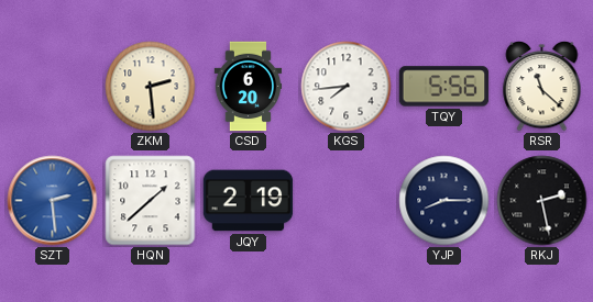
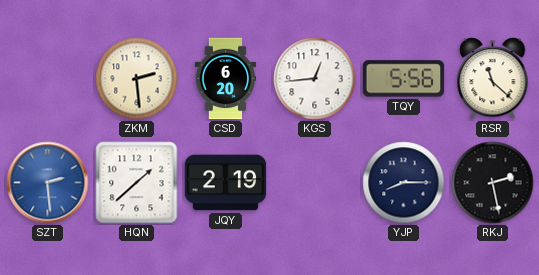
KGS: 7:44 -> 12:44
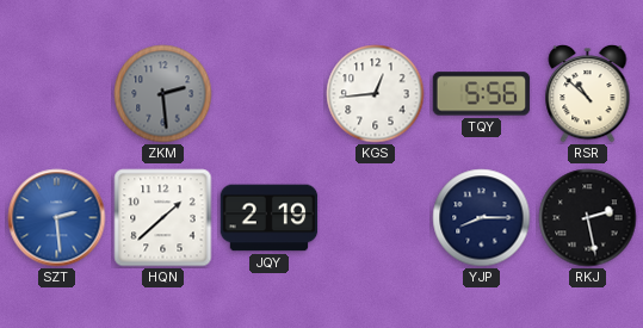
ZKM dial: cream -> grey
CSD: 6:20 -> none
RSR: 11:22 -> 10:52
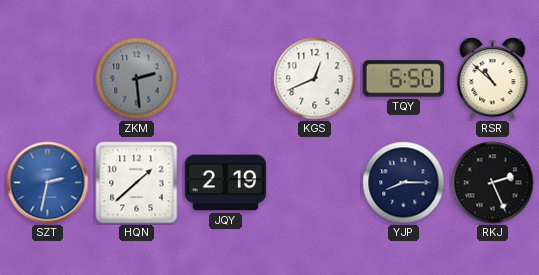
KGS: 12:44 -> 12:41
TQY: 5:56 -> 6:50
SZT: 2:29 -> 2:32
RKJ: 2:28 -> 2:26
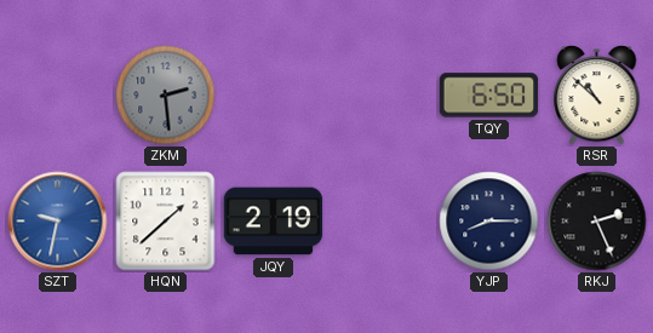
KGS: 12:41 -> none
SZT: 2:32 -> 9:32
